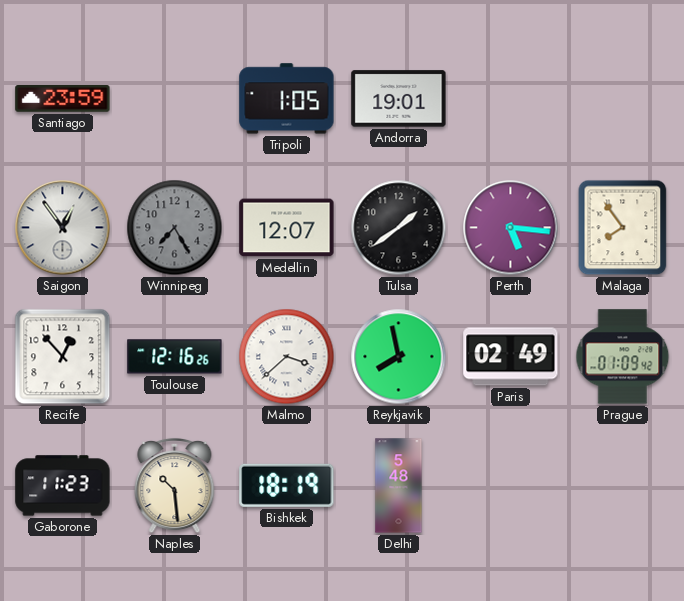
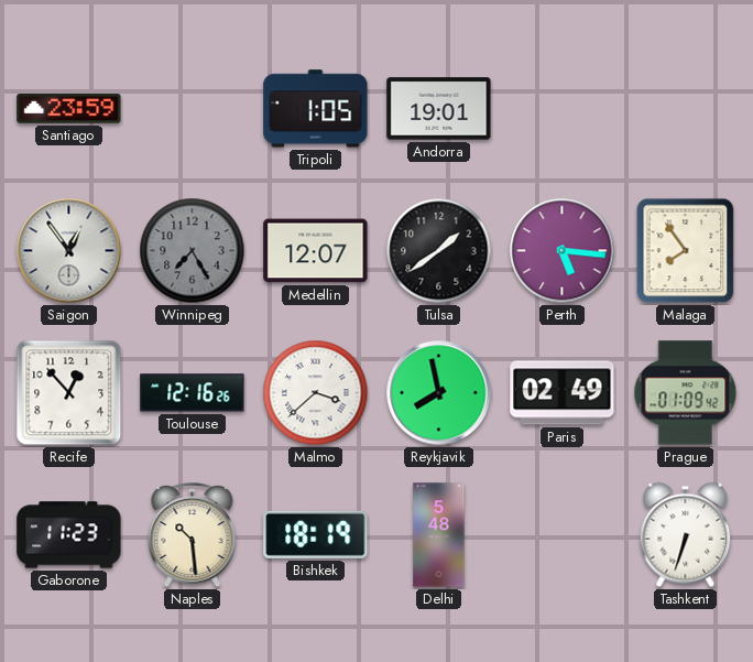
Tashkent: none -> 6:33
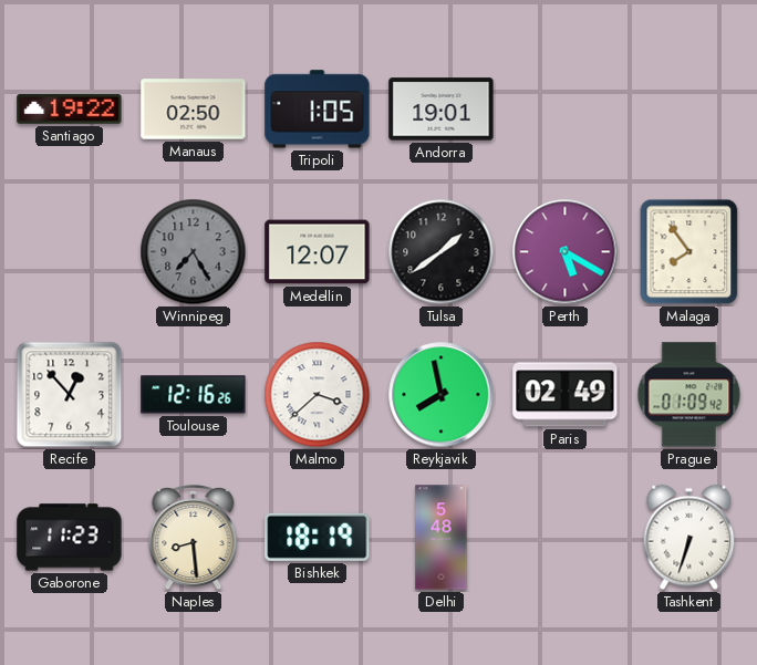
Santiago: 23:59 -> 19:22
Manaus: none -> 02:50
Saigon: 12:54 -> none
Perth: 5:16 -> 5:20
Naples: 10:29 -> 8:29
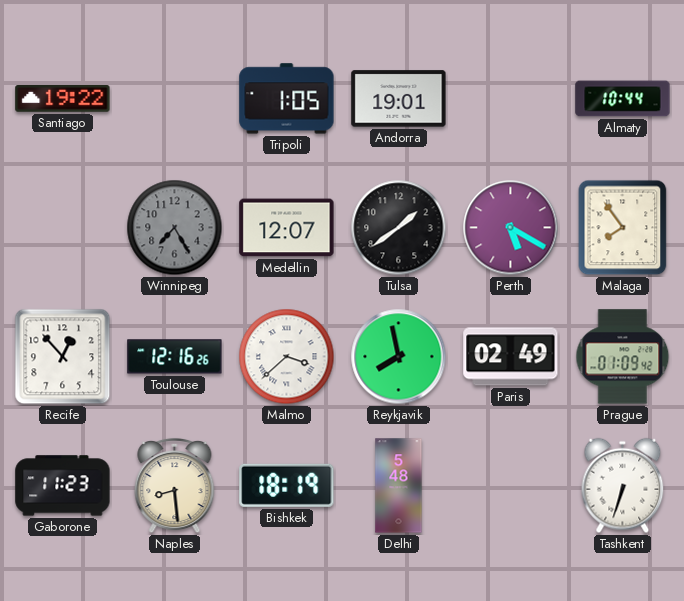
Manaus: 02:50 -> none
Almaty: none -> 10:44
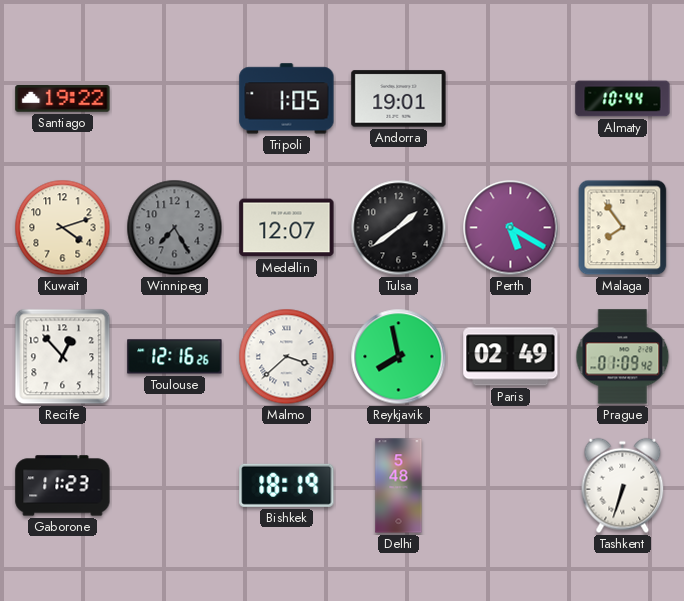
Kuwait: none -> 4:12
Naples: 8:29 -> none
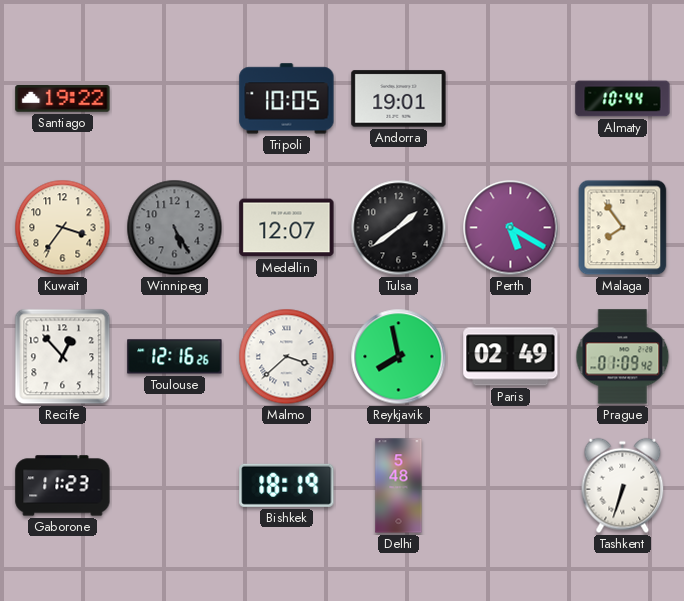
Tripoli: 1:05 -> 10:05
Kuwait: 4:12 -> 3:36
Winnipeg: 7:25 -> 5:25
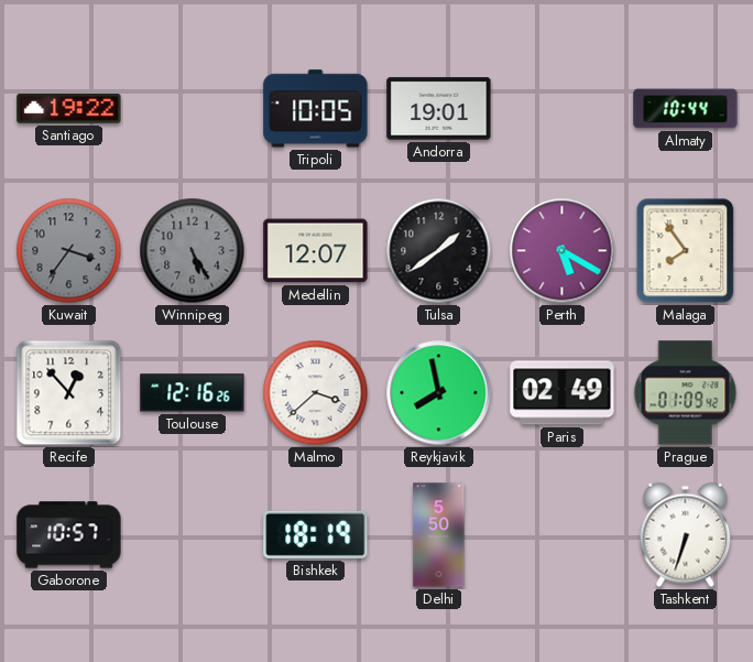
Kuwait dial: cream -> grey
Gaborone: 11:23 -> 10:57
Delhi: 5:48 -> 5:50
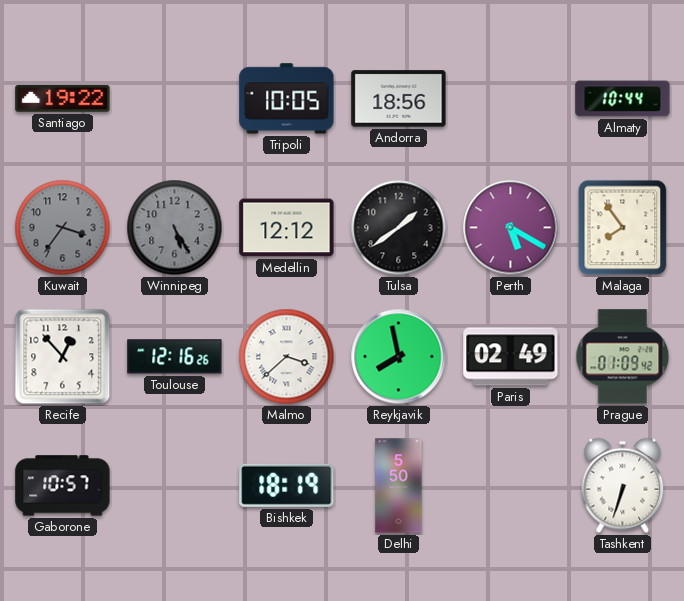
Andorra: 19:01 -> 18:56
Medellin: 12:07 -> 12:12
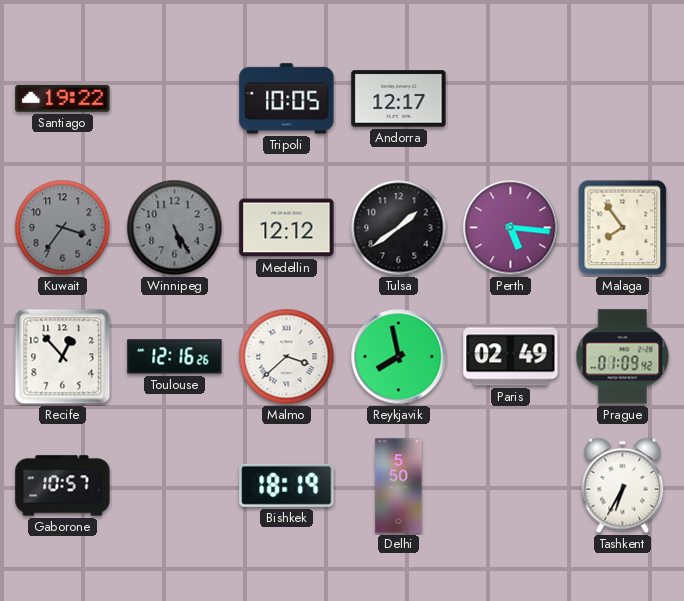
Andorra: 18:56 -> 12:17
Almaty: 10:44 -> none
Perth: 5:20 -> 5:16
Tashkent: 6:33 -> 6:35
